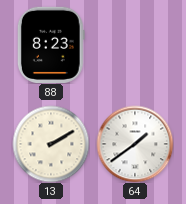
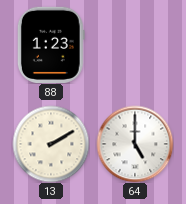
88: 8:23 -> 1:23
64: 1:39 -> 5:00
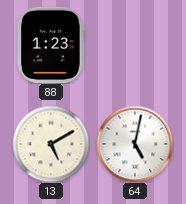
13: 2:10 -> 5:10
64: 5:00 -> 5:02
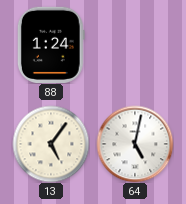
88: 1:23 -> 1:24
13: 5:10 -> 5:06
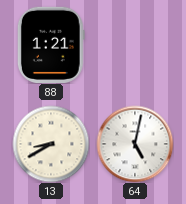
88: 1:24 -> 1:21
13: 5:06 -> 8:40
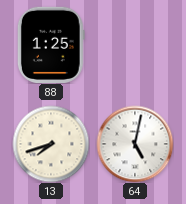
88: 1:21 -> 1:25
13: 8:40 -> 7:42
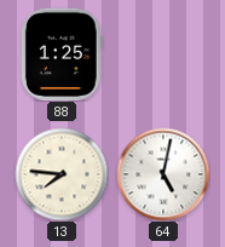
13: 7:42 -> 7:46
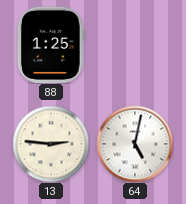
13: 7:46 -> 2:46
